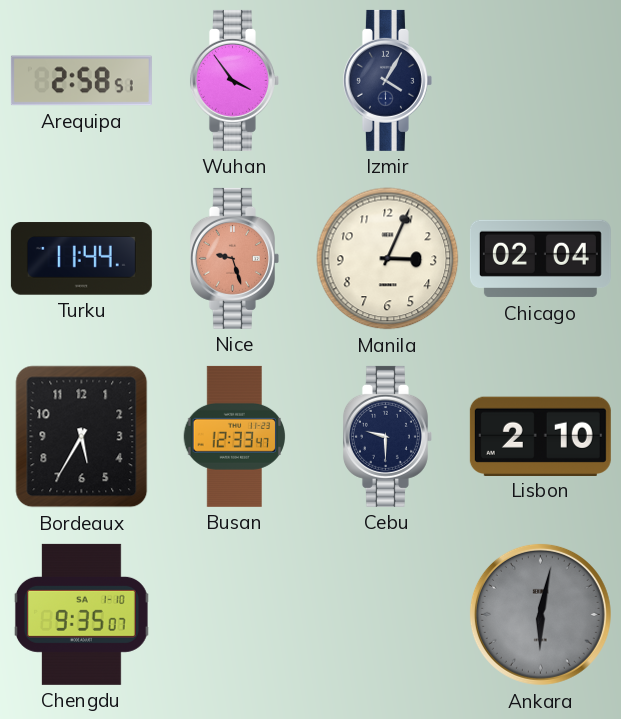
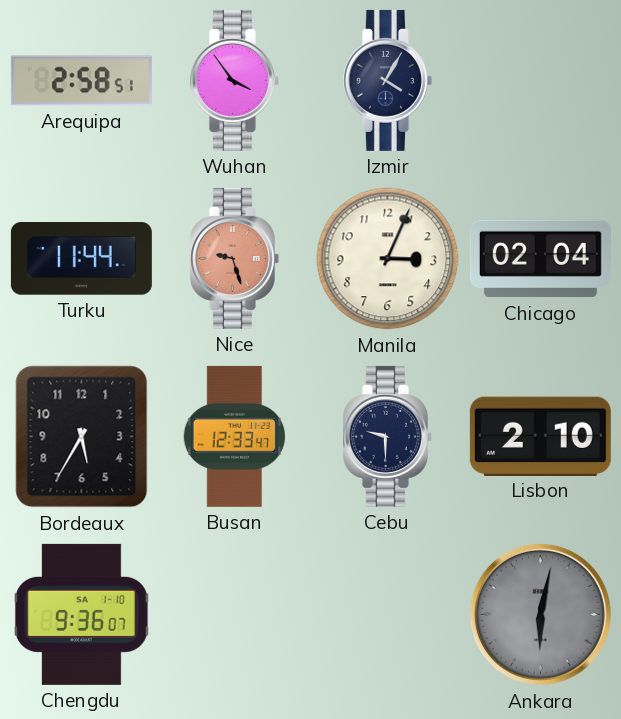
Chengdu: 9:35 -> 9:36
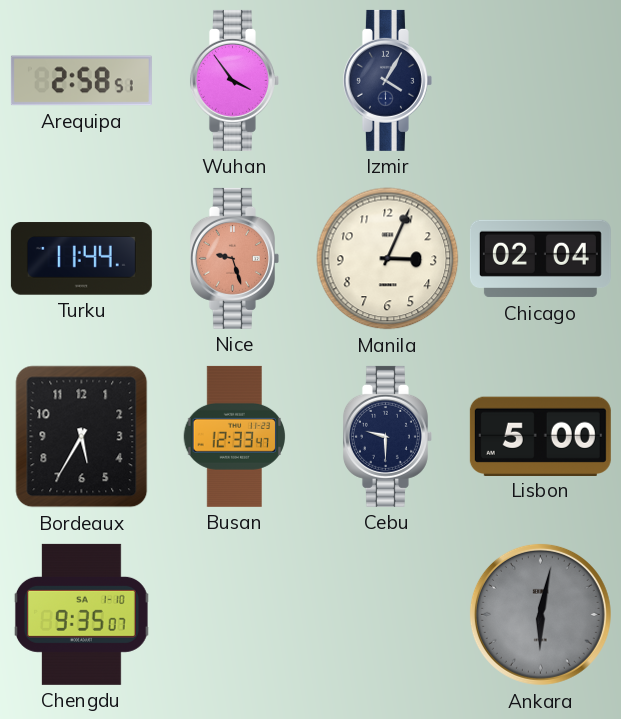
Lisbon: 2:10 -> 5:00
Chengdu: 9:36 -> 9:35
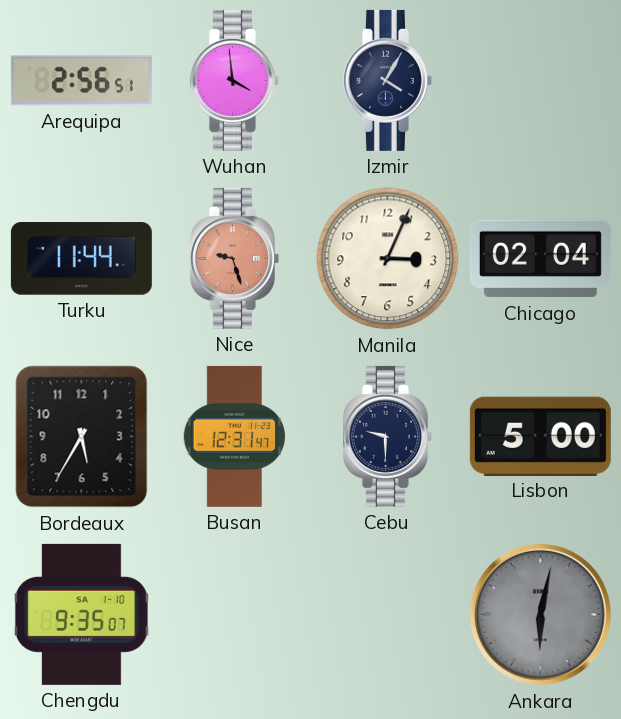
Arequipa: 2:58 -> 2:56
Wuhan: 3:54 -> 3:59
Busan: 12:33 -> 12:31
